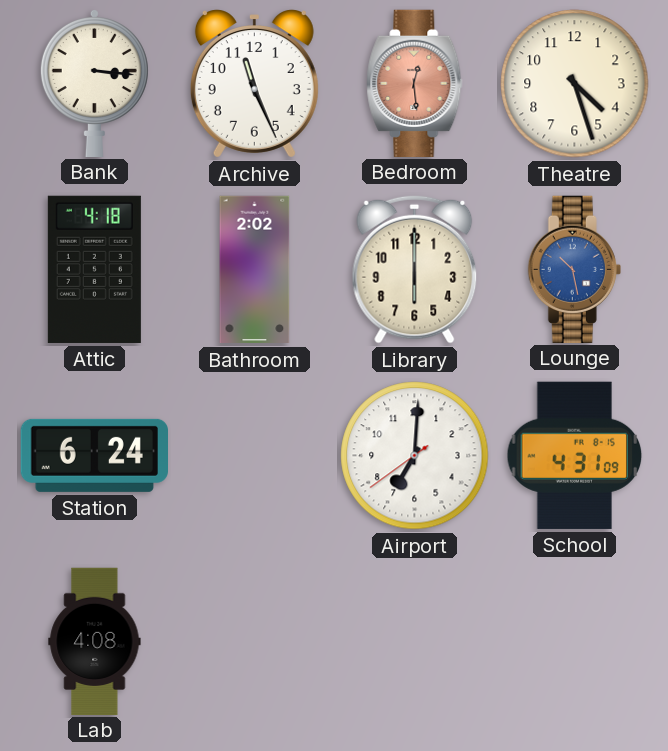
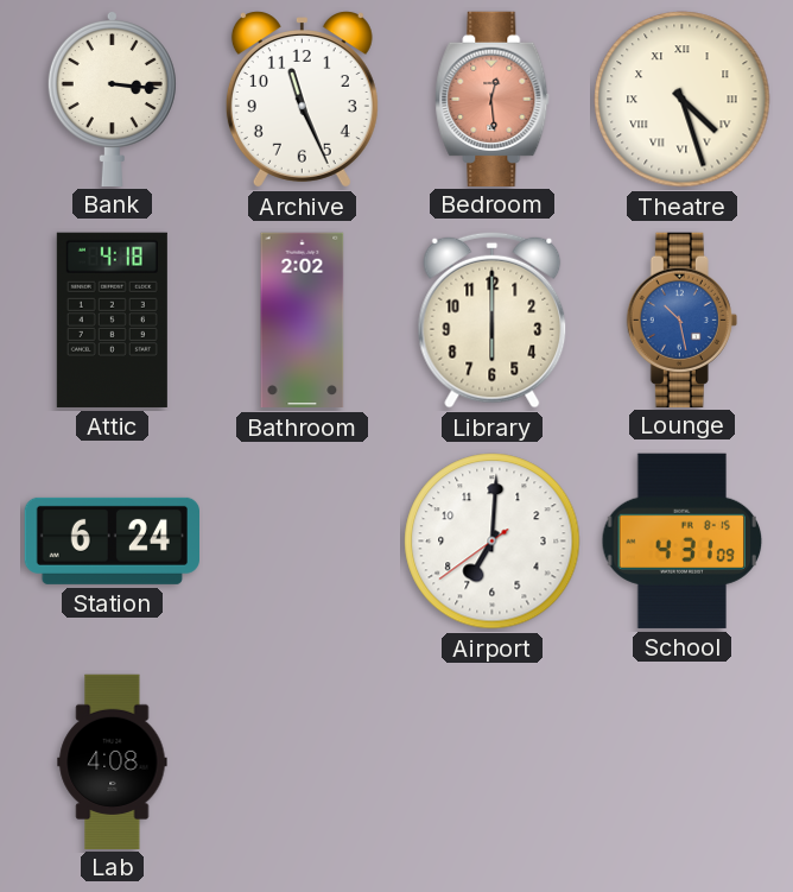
Theatre numerals: Arabic -> Roman
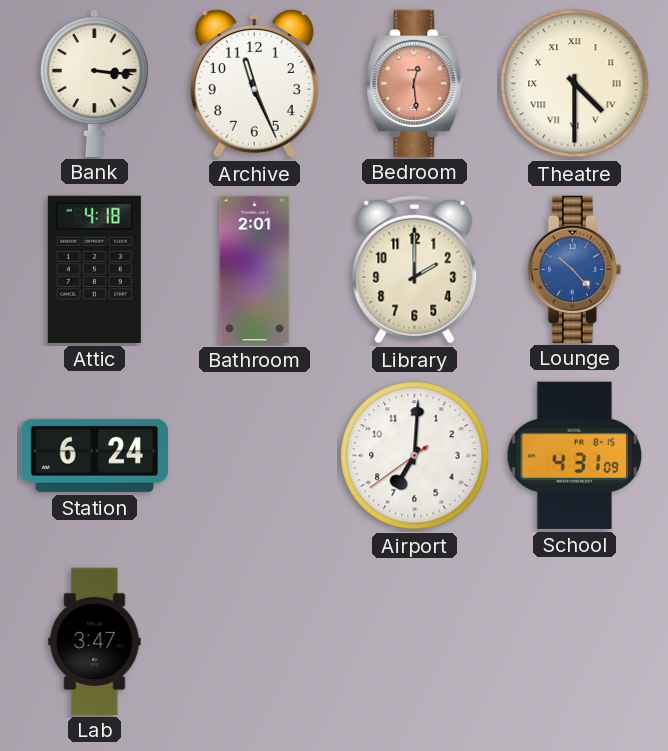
Theatre: 4:27 -> 4:30
Bathroom: 2:02 -> 2:01
Library: 6:00 -> 2:00
Lounge: 10:28 -> 10:23
Lab: 4:08 -> 3:47
